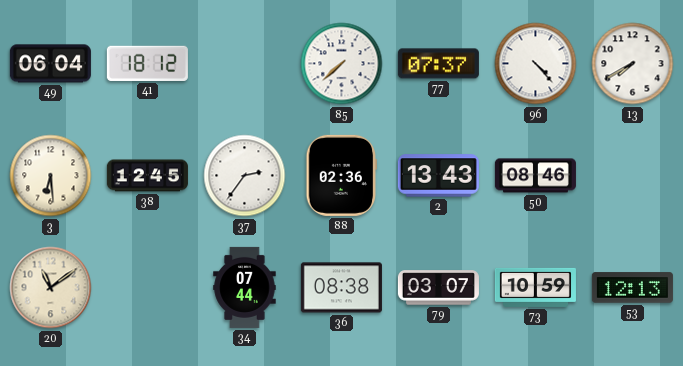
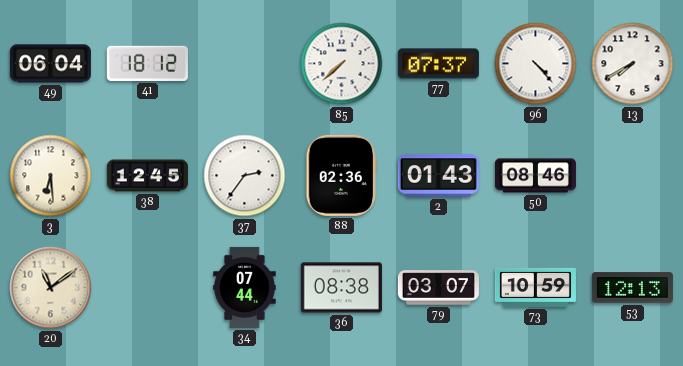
2: 13:43 -> 01:43
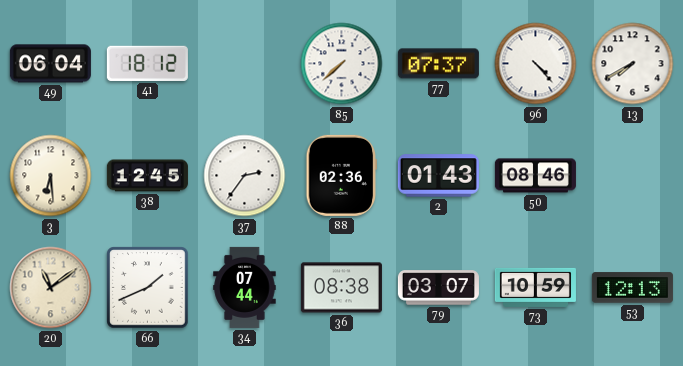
66: none -> 1:41
